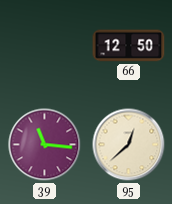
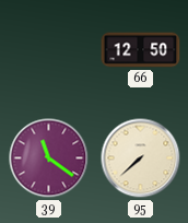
39: 11:16 -> 11:21
95: 12:38 -> 7:38
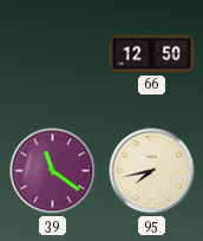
95: 7:38 -> 7:43
